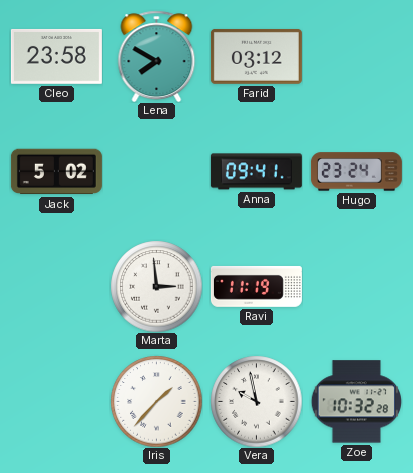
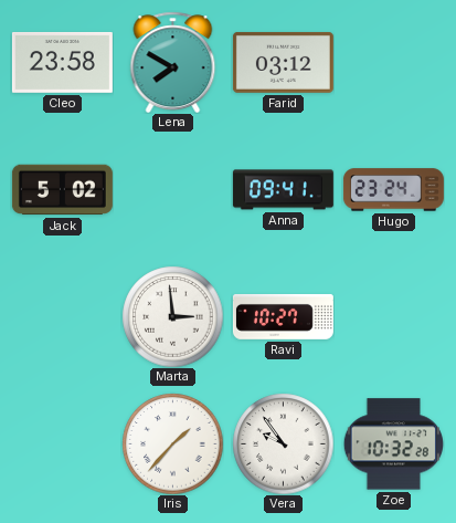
Ravi: 11:19 -> 10:27
Vera: 9:58 -> 9:54
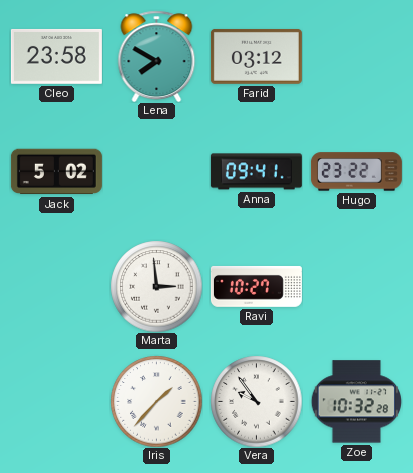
Hugo: 23:24 -> 23:22
